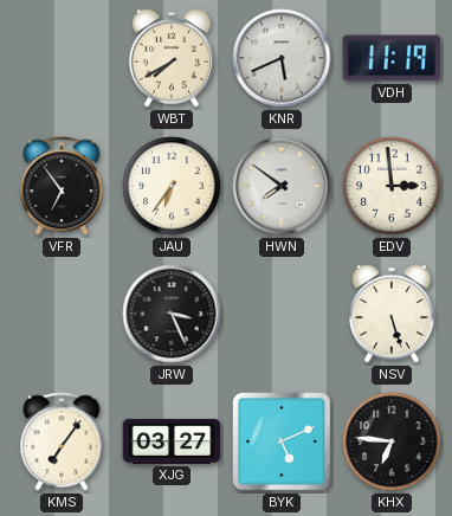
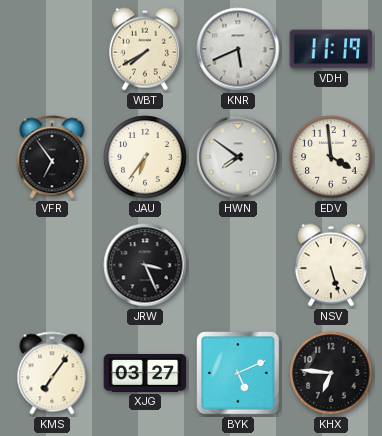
EDV: 2:59 -> 3:59
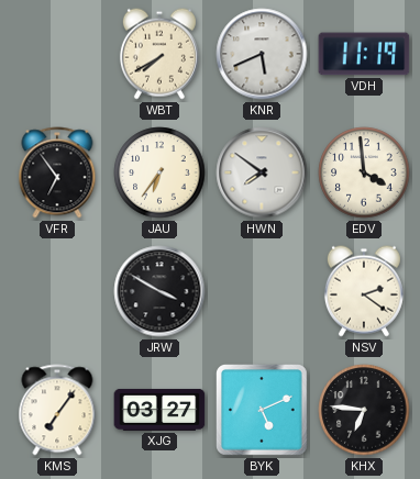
JRW: 3:26 -> 3:50
NSV: 5:27 -> 2:21
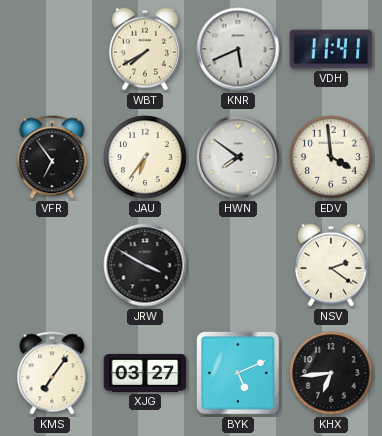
VDH: 11:19 -> 11:41
KHX: 6:46 -> 6:44
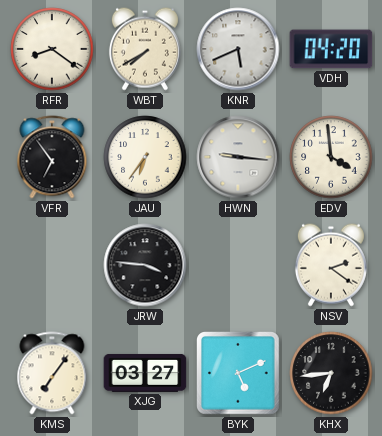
RFR: none -> 8:21
VDH: 11:41 -> 04:20
HWN: 7:51 -> 9:16
JRW: 3:50 -> 3:46
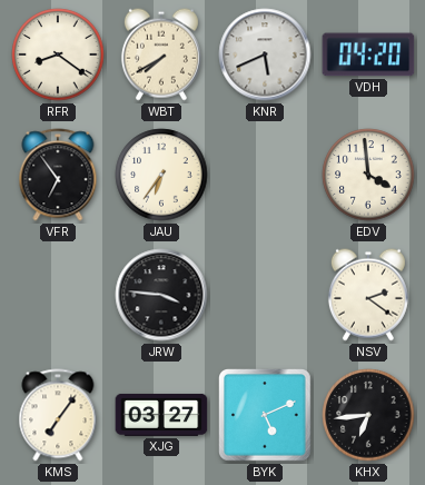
HWN: 9:16 -> none
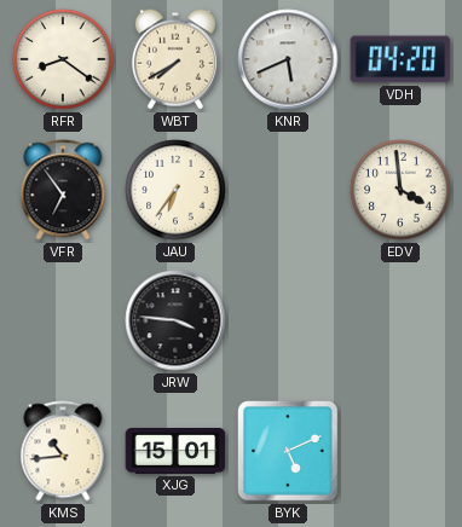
NSV: 2:21 -> none
KMS: 7:06 -> 10:44
XJG: 03:27 -> 15:01
KHX: 6:44 -> none
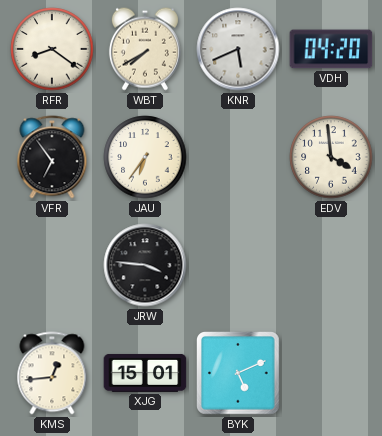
KMS: 10:44 -> 12:44
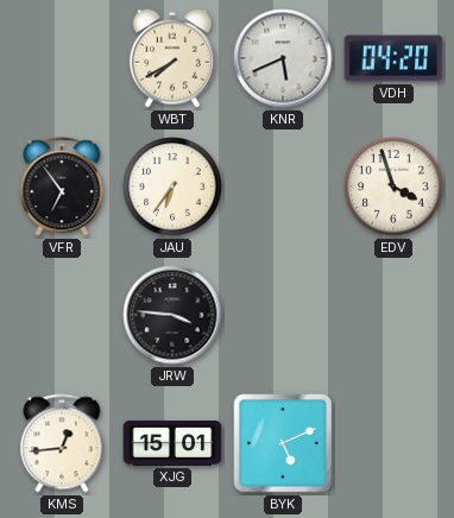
RFR: 8:21 -> none
EDV: 3:59 -> 3:57
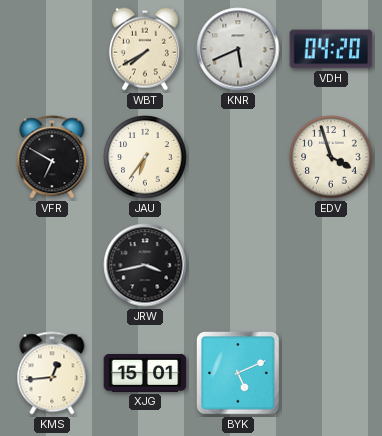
VFR: 6:54 -> 6:50
JRW: 3:46 -> 3:43
